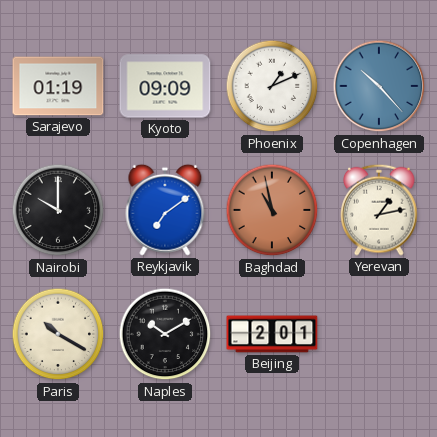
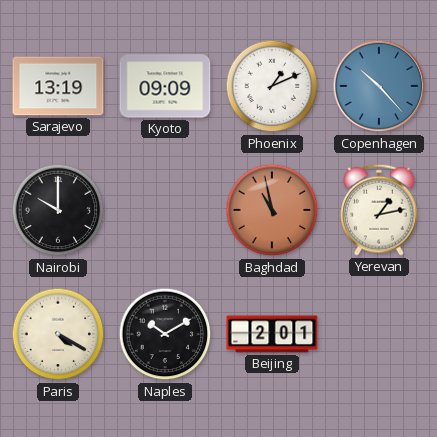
Sarajevo: 01:19 -> 13:19
Reykjavik: 7:09 -> none
Paris: 10:20 -> 4:20
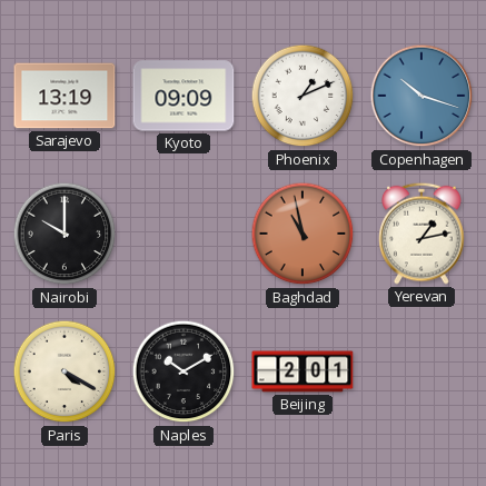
Copenhagen: 10:23 -> 10:18
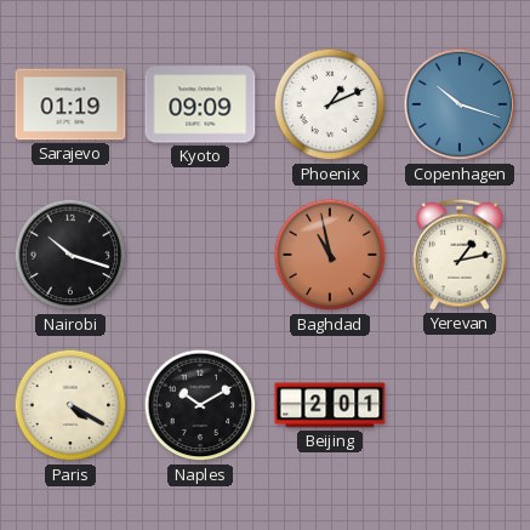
Sarajevo: 13:19 -> 01:19
Nairobi: 10:00 -> 10:18
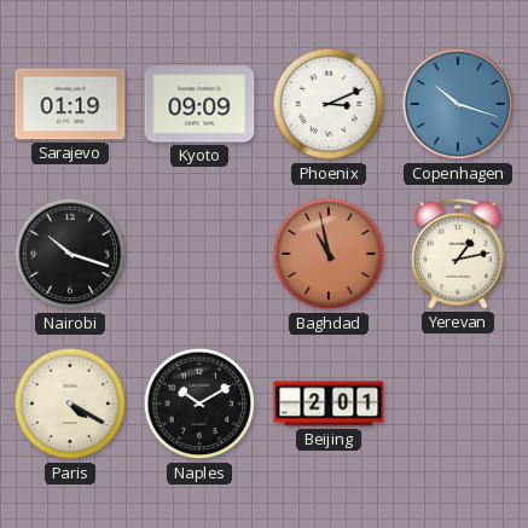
Phoenix: 1:11 -> 3:11
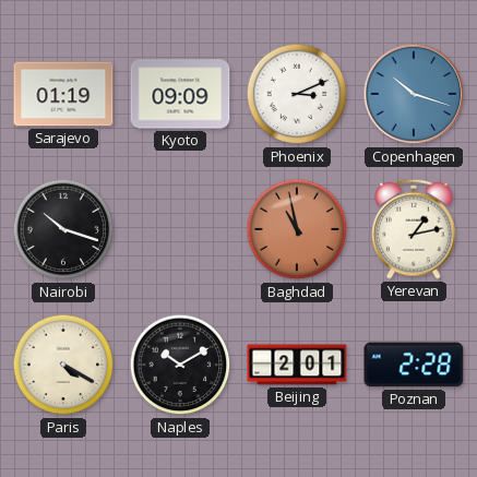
Poznan: none -> 2:28
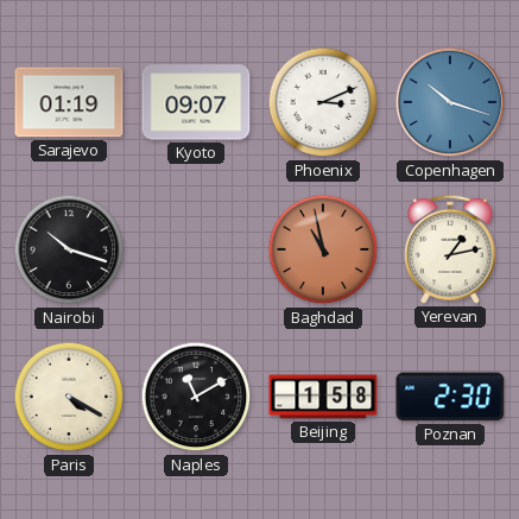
Kyoto: 09:09 -> 09:07
Naples: 10:10 -> 11:10
Beijing: 2:01 -> 1:58
Poznan: 2:28 -> 2:30
